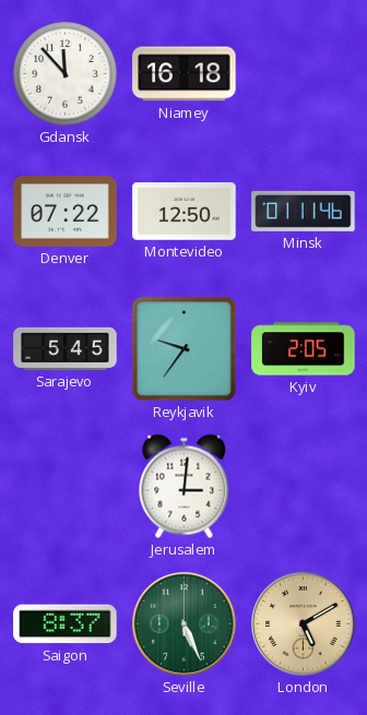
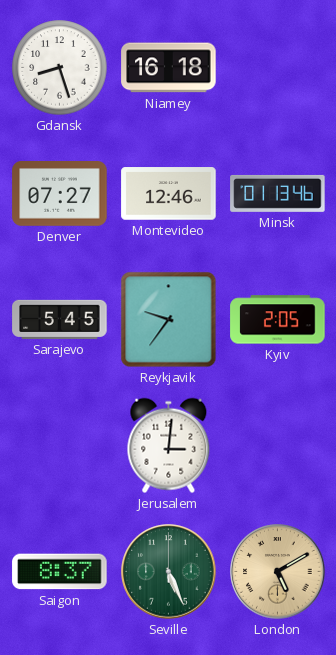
Gdansk: 11:53 -> 8:27
Denver: 07:22 -> 07:27
Montevideo: 12:50 -> 12:46
Minsk: 01:11 -> 01:13
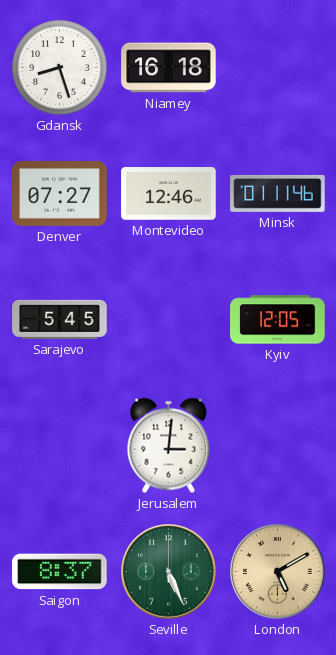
Minsk: 01:13 -> 01:11
Reykjavik: 9:36 -> none
Kyiv: 2:05 -> 12:05
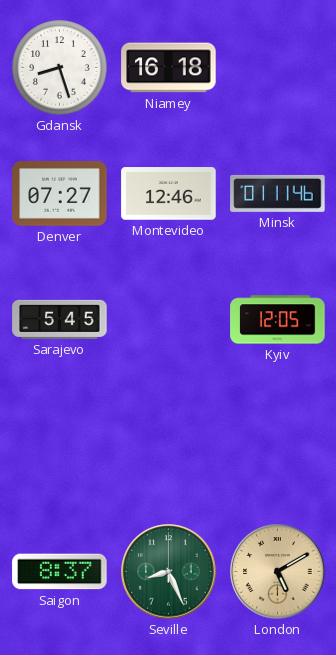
Jerusalem: 3:01 -> none
Seville: 5:26 -> 8:26
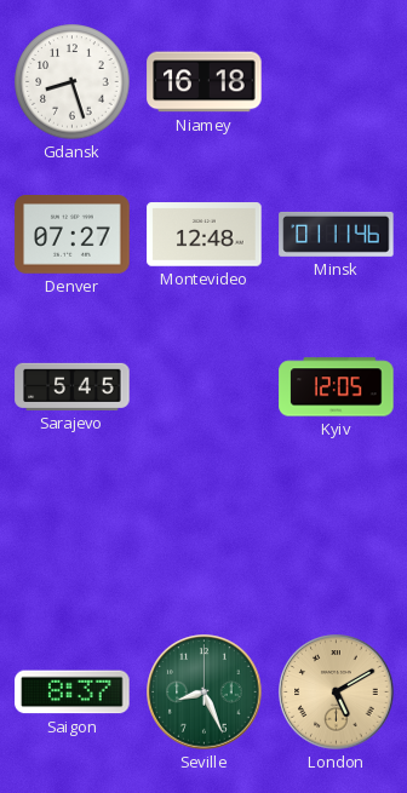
Montevideo: 12:46 -> 12:48
